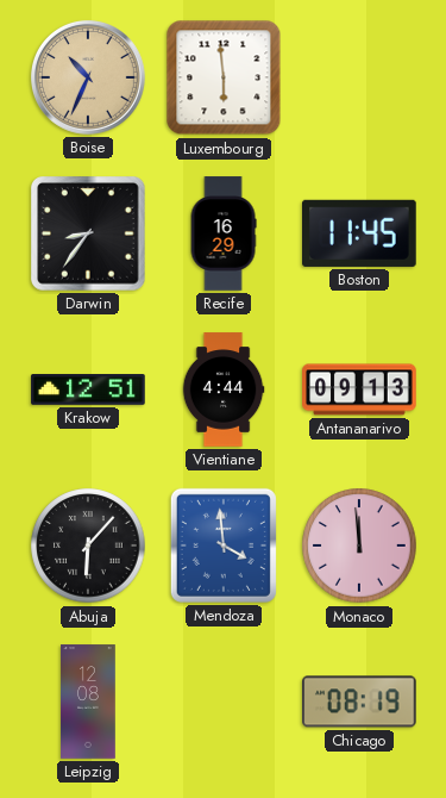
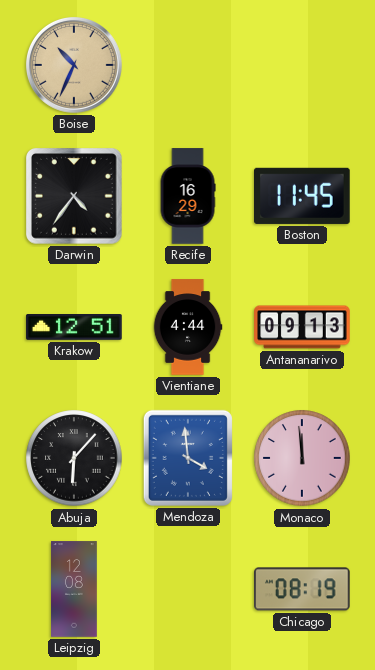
Luxembourg: 5:59 -> none
Darwin: 8:36 -> 4:36
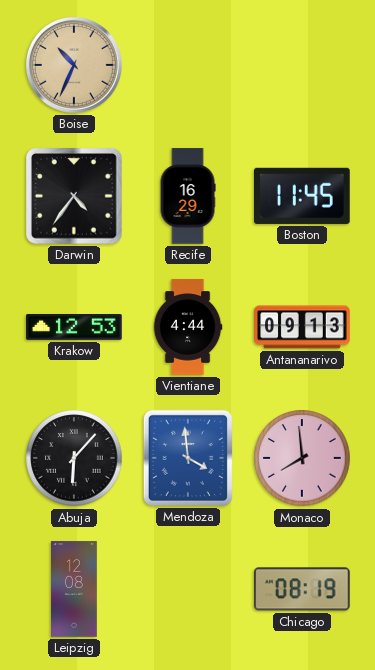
Krakow: 12:51 -> 12:53
Monaco: 11:59 -> 7:59
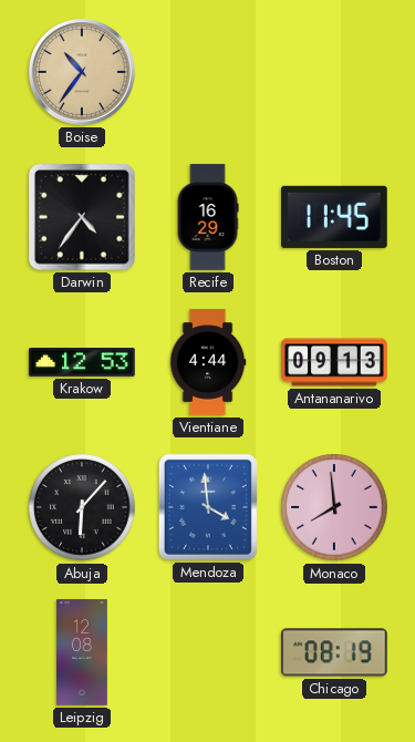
Boise: 10:34 -> 10:36
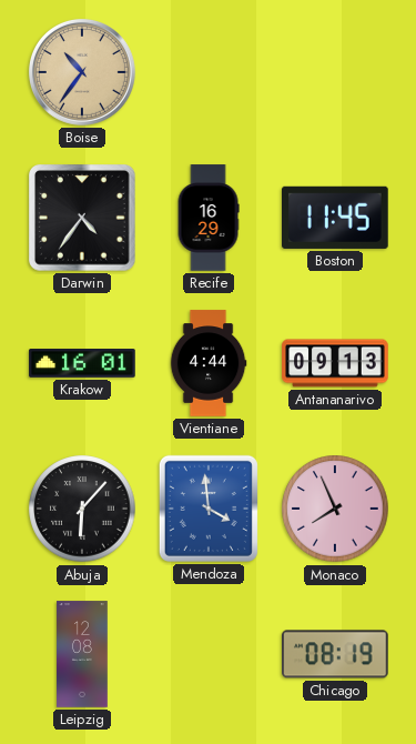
Krakow: 12:53 -> 16:01
Monaco: 7:59 -> 7:56
